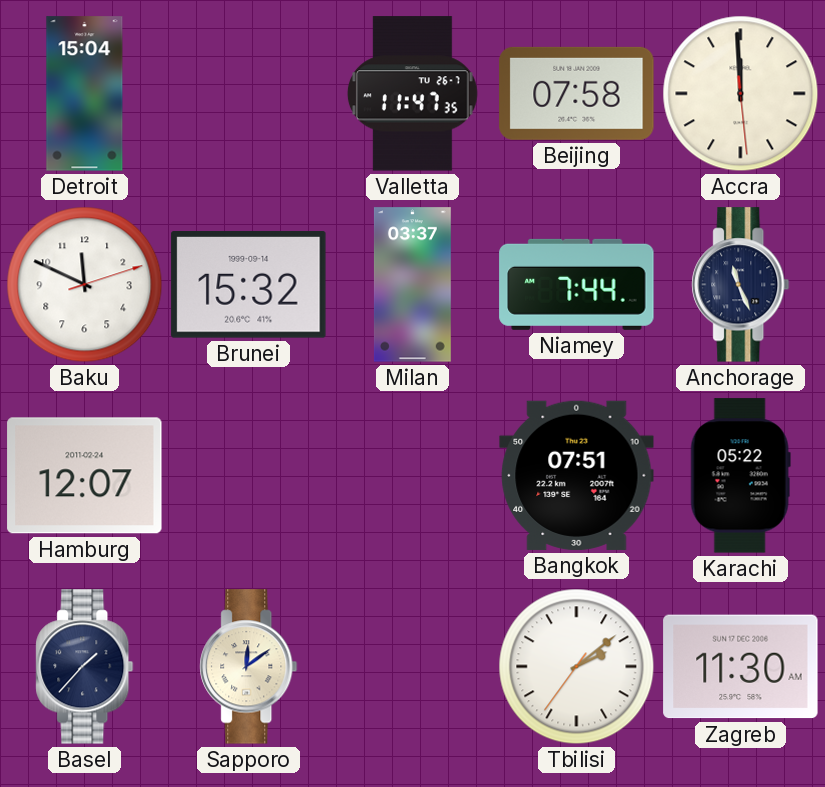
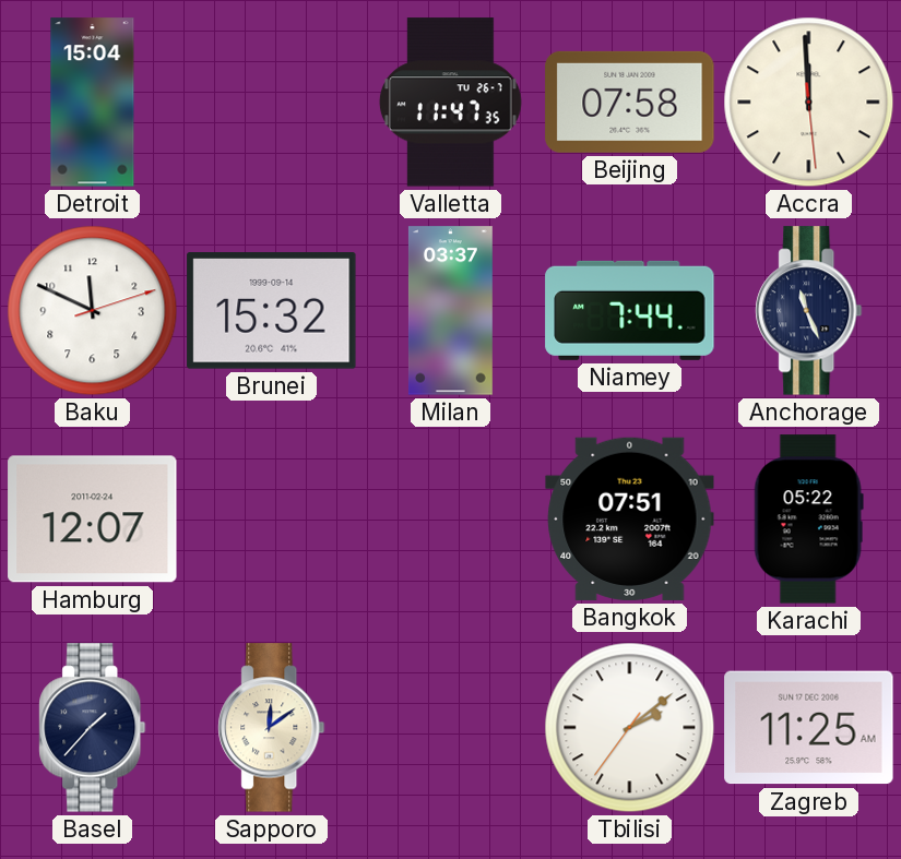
Zagreb: 11:30 -> 11:25
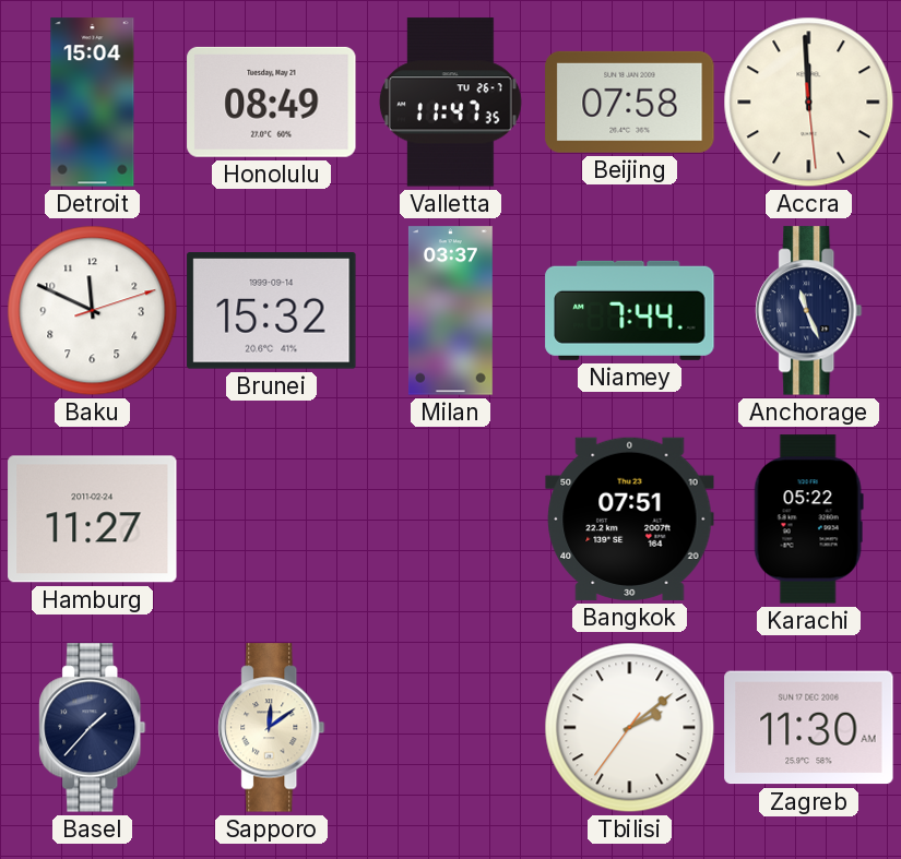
Honolulu: none -> 08:49
Hamburg: 12:07 -> 11:27
Zagreb: 11:25 -> 11:30
